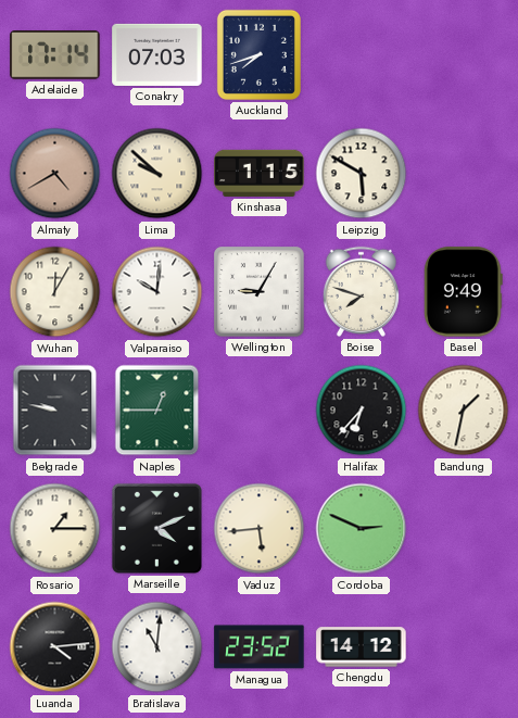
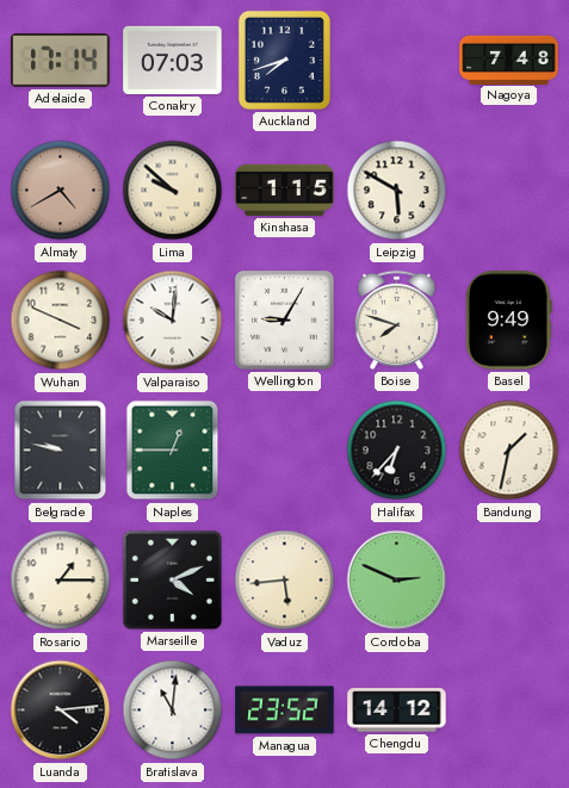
Nagoya: none -> 7:48
Wuhan: 12:05 -> 3:49
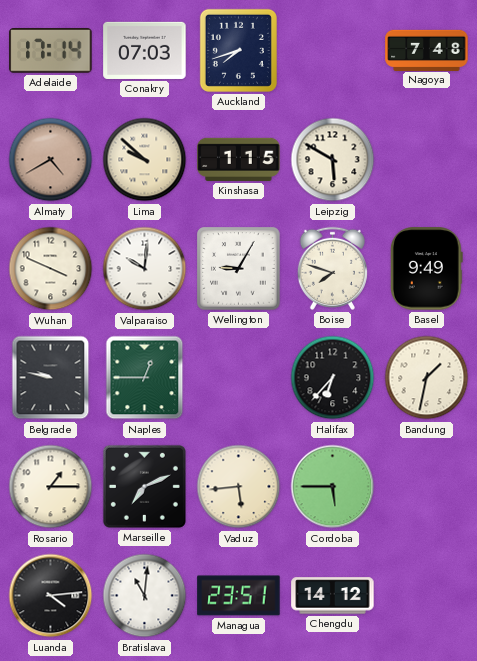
Marseille: 4:11 -> 7:11
Cordoba: 2:49 -> 5:45
Managua: 23:52 -> 23:51
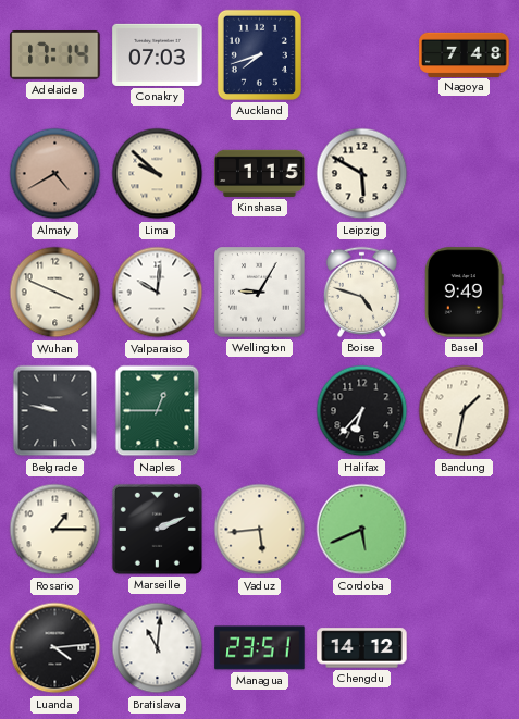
Boise: 7:48 -> 4:48
Marseille: 7:11 -> 2:11
Cordoba: 5:45 -> 5:41
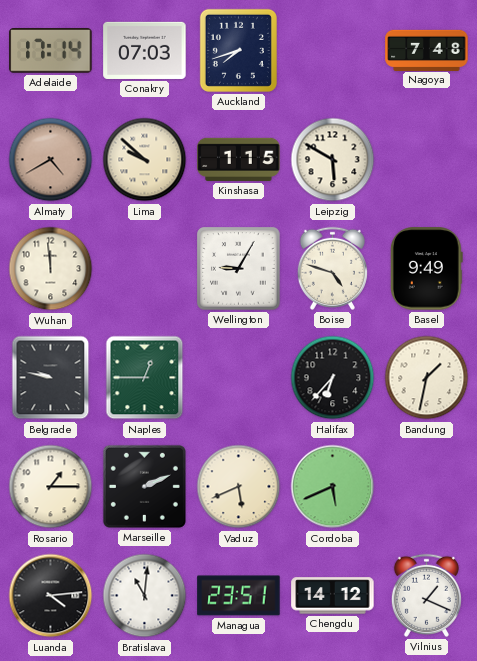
Wuhan: 3:49 -> 11:59
Valparaiso: 10:01 -> none
Vaduz: 5:44 -> 5:41
Vilnius: none -> 1:19
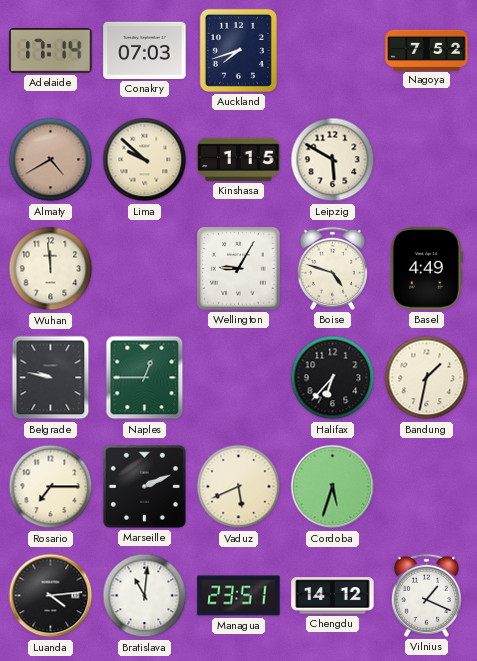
Nagoya: 7:48 -> 7:52
Basel: 9:49 -> 4:49
Rosario: 1:15 -> 7:15
Cordoba: 5:41 -> 5:33
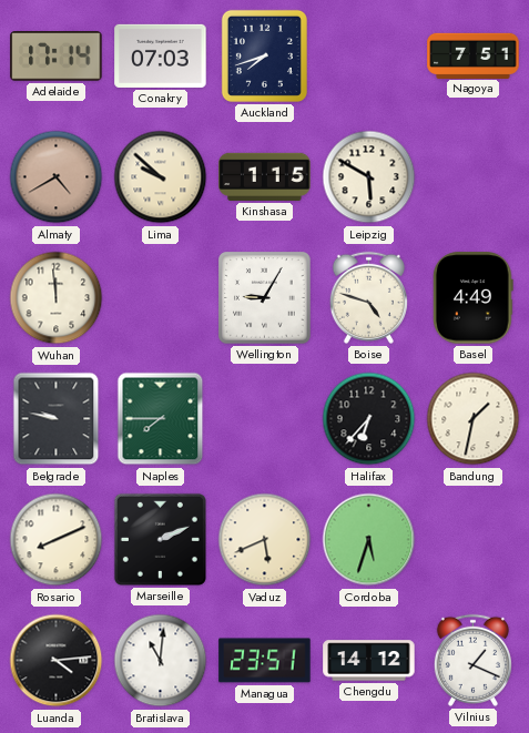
Nagoya: 7:52 -> 7:51
Naples: 12:45 -> 7:45
Rosario: 7:15 -> 8:11
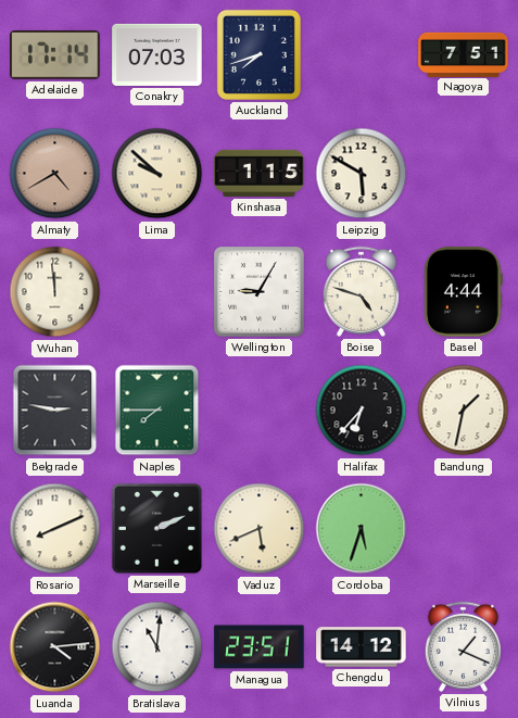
Basel: 4:49 -> 4:44
Belgrade: 9:47 -> 2:47
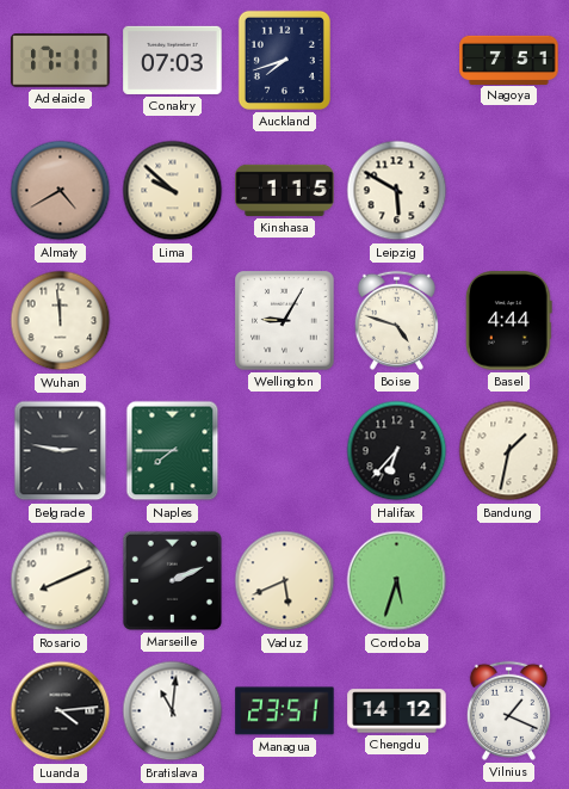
Adelaide: 17:14 -> 17:11
